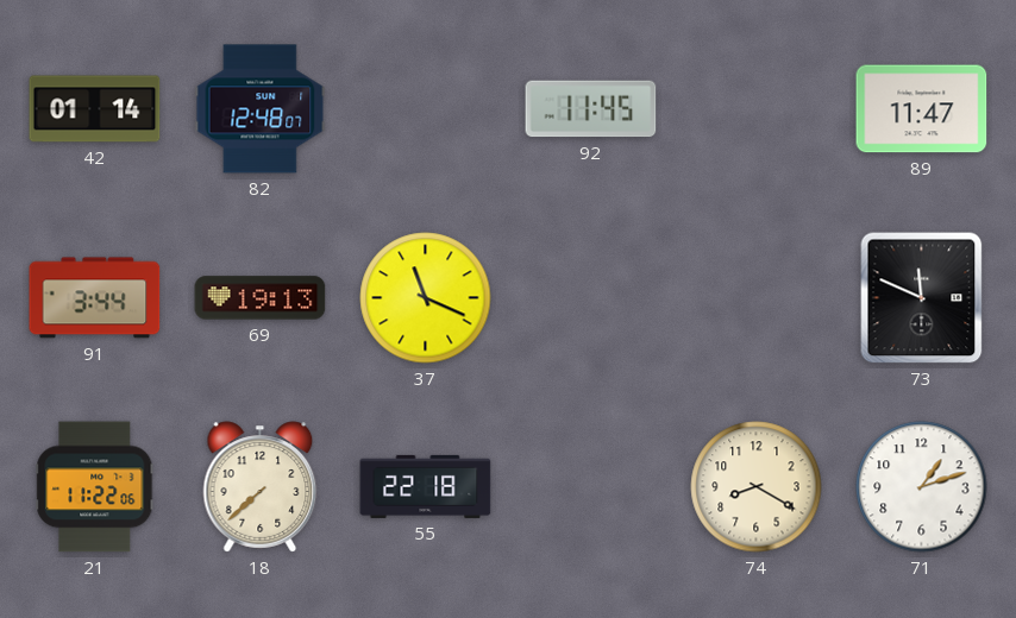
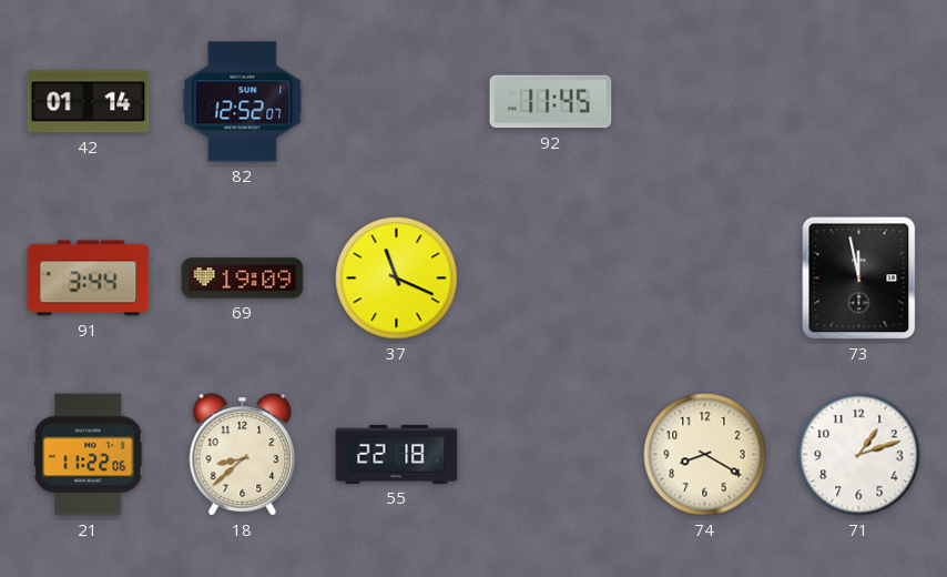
82: 12:48 -> 12:52
89: 11:47 -> none
69: 19:13 -> 19:09
73: 11:49 -> 11:58
18: 7:38 -> 8:38
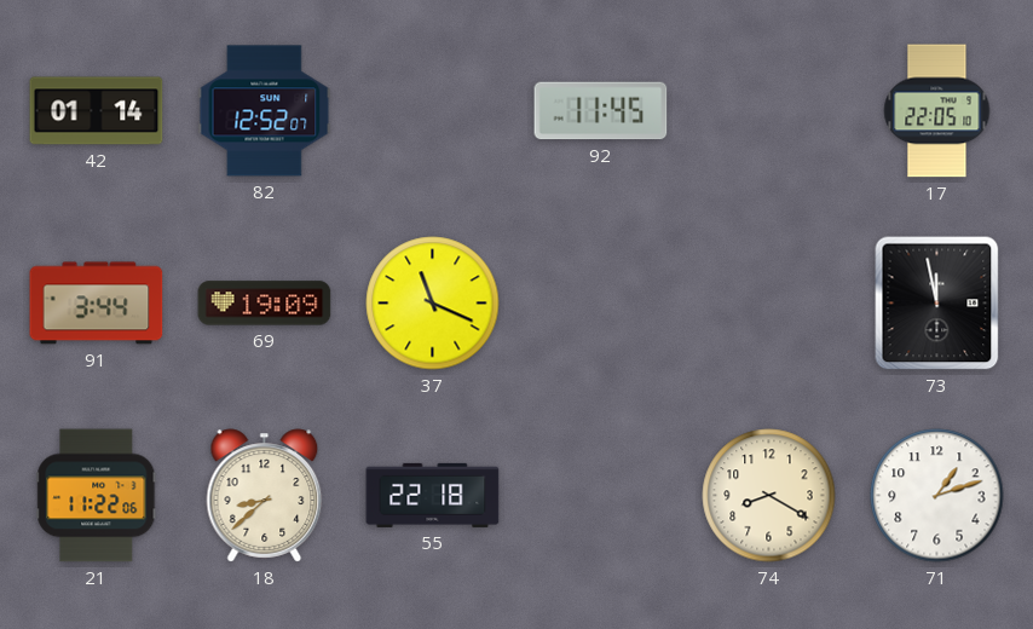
17: none -> 22:05
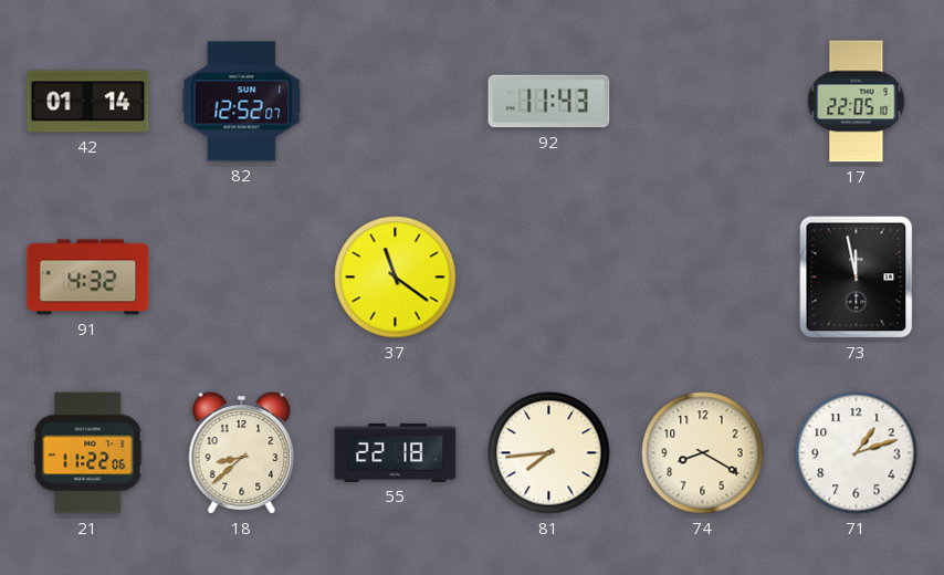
92: 11:45 -> 11:43
91: 3:44 -> 4:32
69: 19:09 -> none
37: 11:19 -> 11:21
81: none -> 7:44
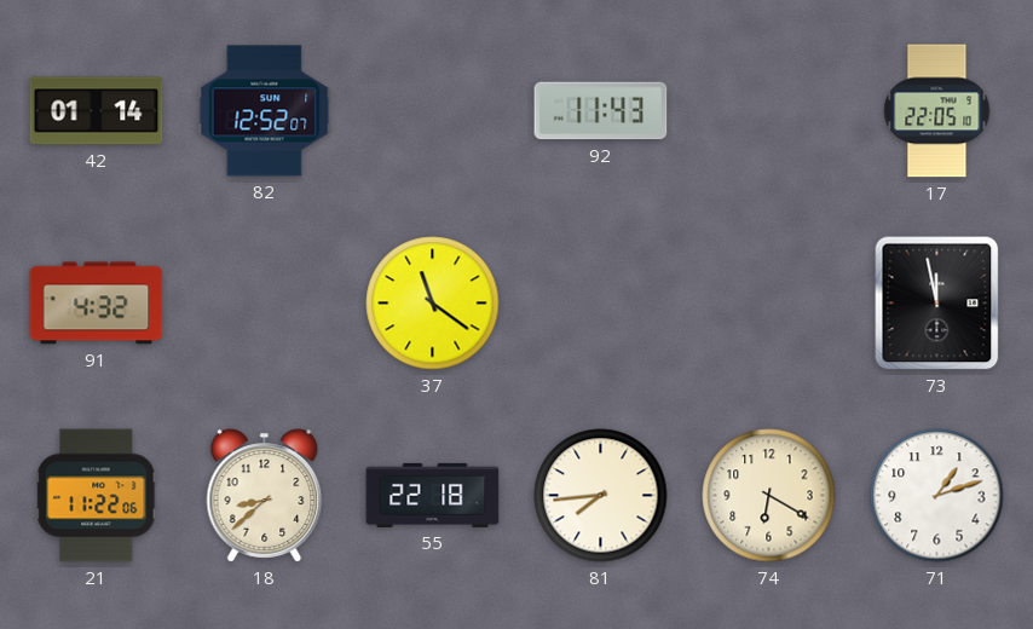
74: 8:20 -> 6:20
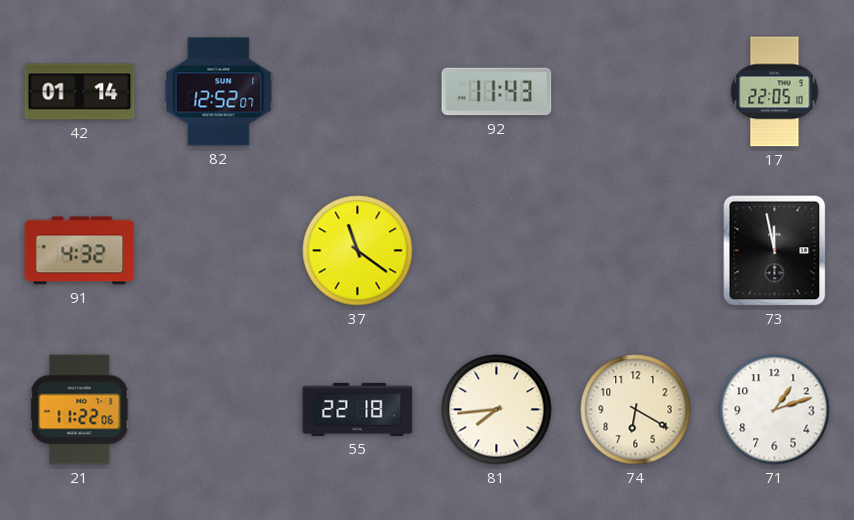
18: 8:38 -> none
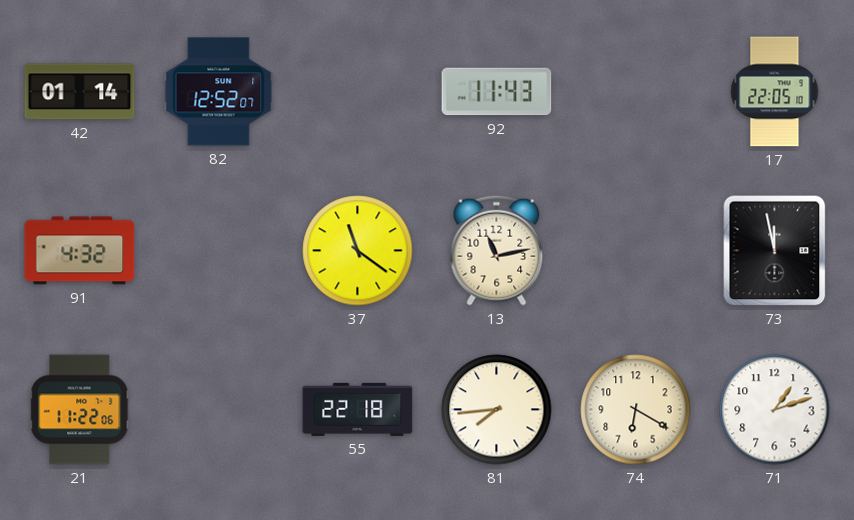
13: none -> 11:13
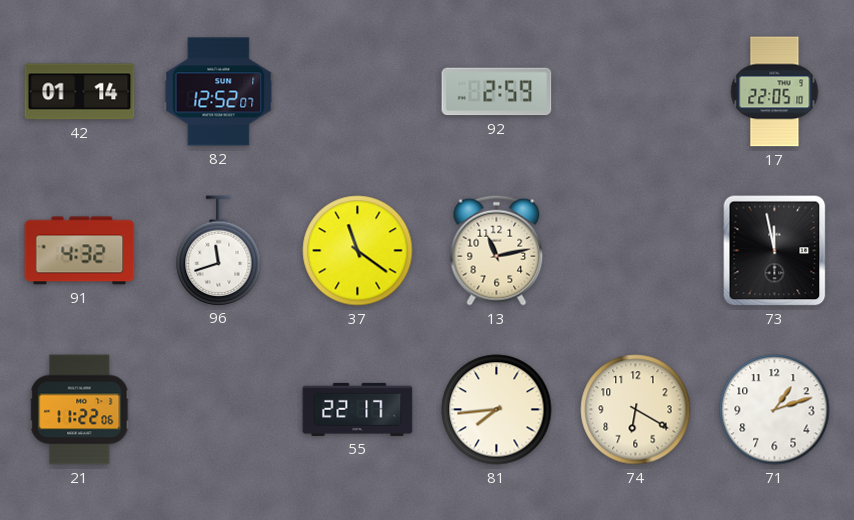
92: 11:43 -> 2:59
96: none -> 11:42
55: 22:18 -> 22:17
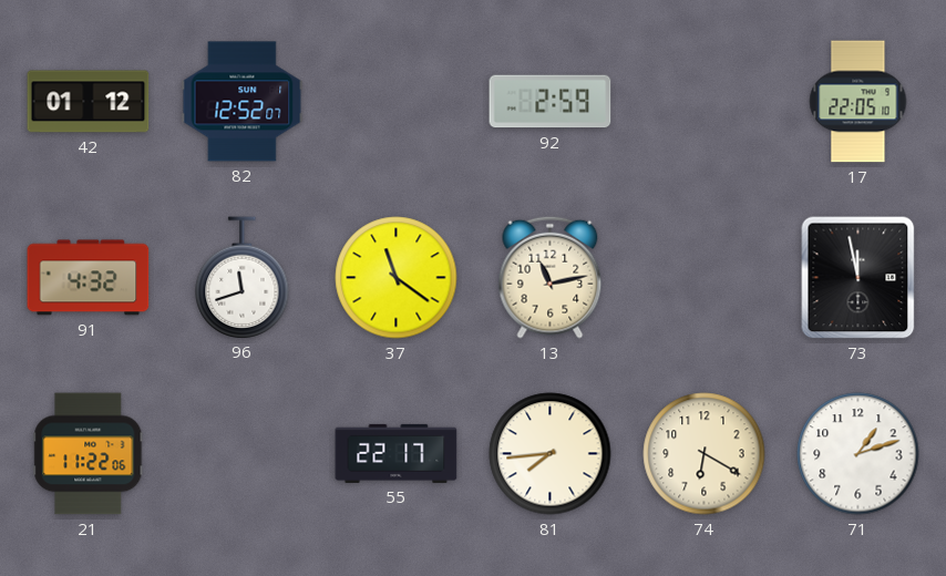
42: 01:14 -> 01:12
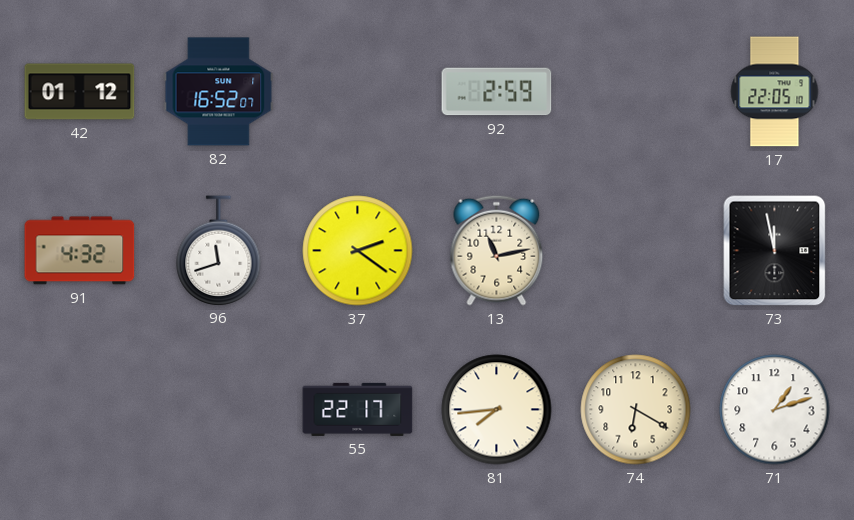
82: 12:52 -> 16:52
37: 11:21 -> 2:21
21: 11:22 -> none
